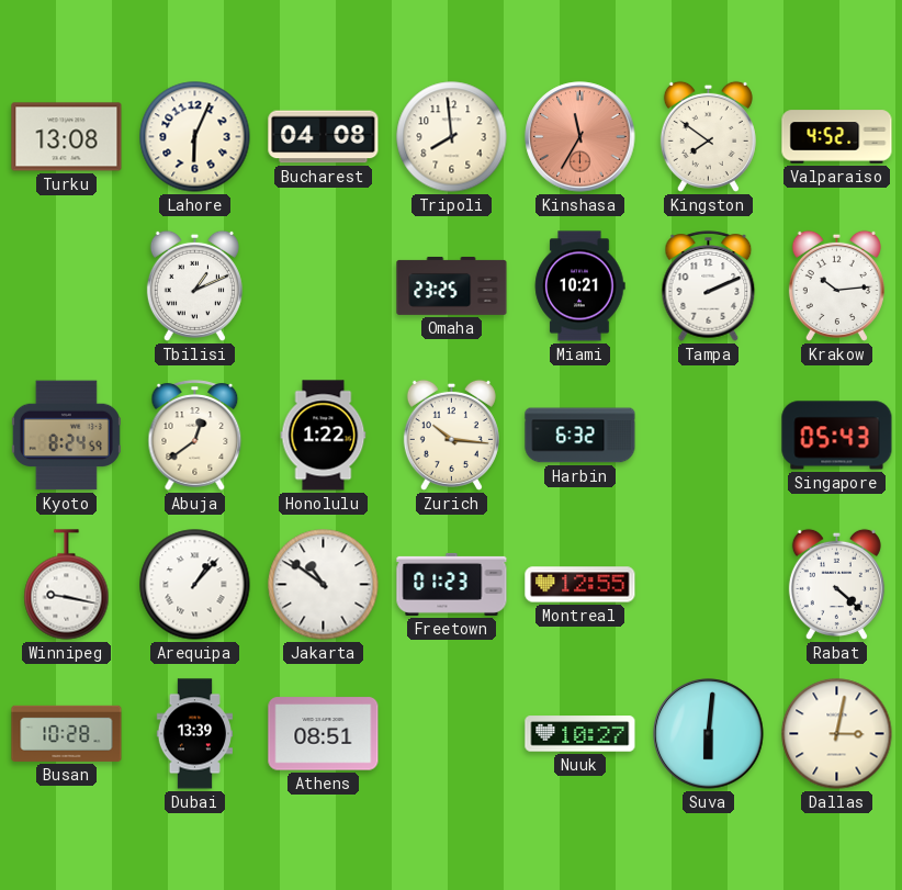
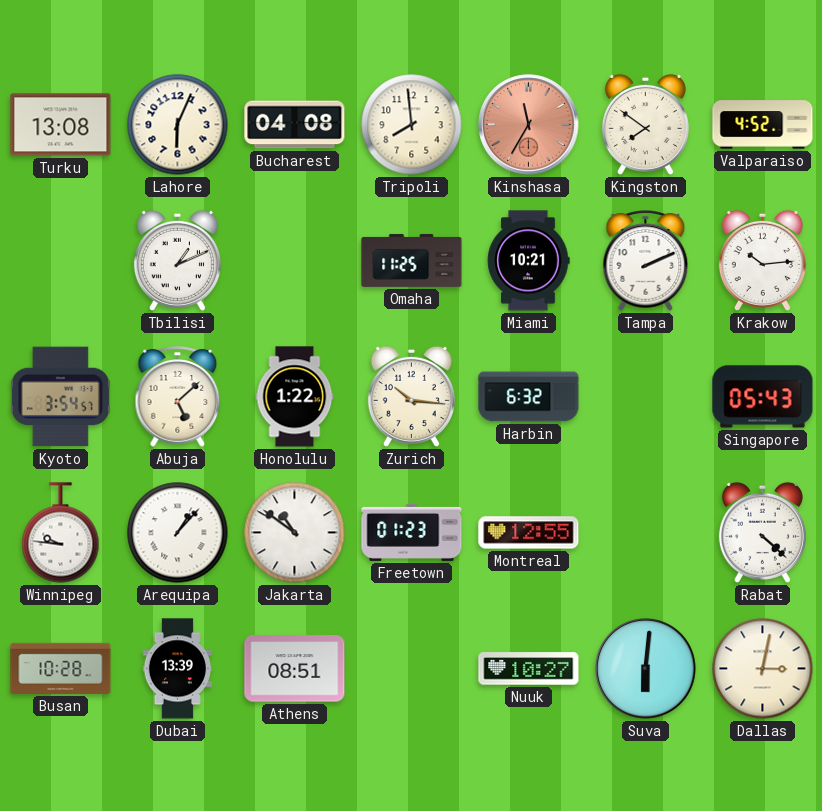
Omaha: 23:25 -> 11:25
Kyoto: 8:24 -> 3:54
Abuja: 12:39 -> 5:08
Winnipeg: 9:17 -> 9:46
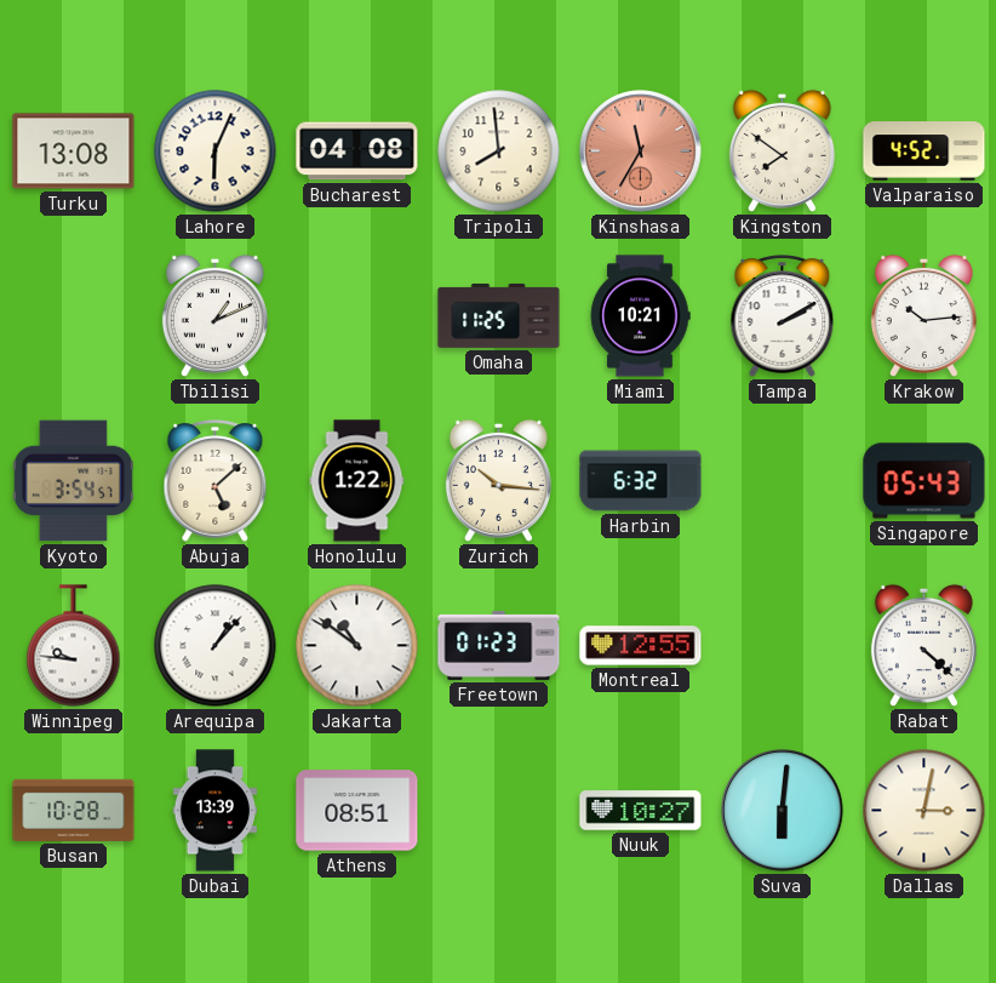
Tampa: 2:11 -> 2:10
